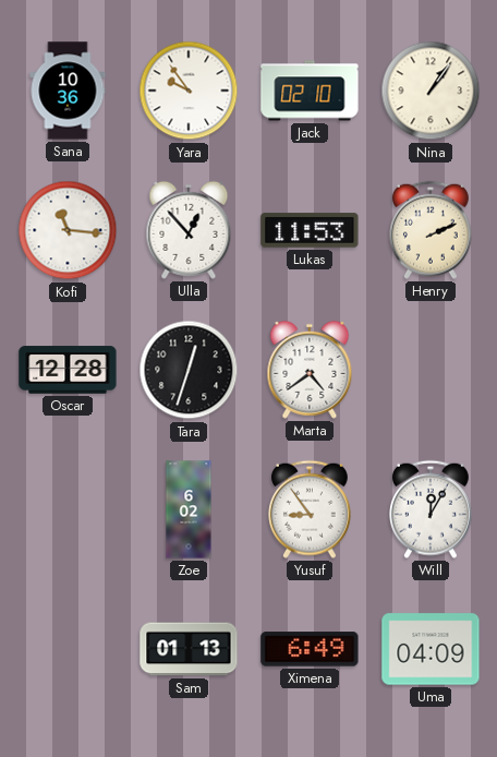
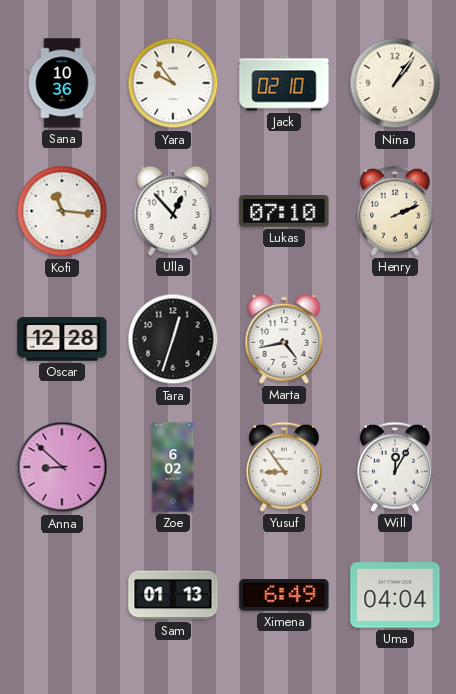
Lukas: 11:53 -> 07:10
Marta: 4:39 -> 4:43
Anna: none -> 8:52
Uma: 04:09 -> 04:04
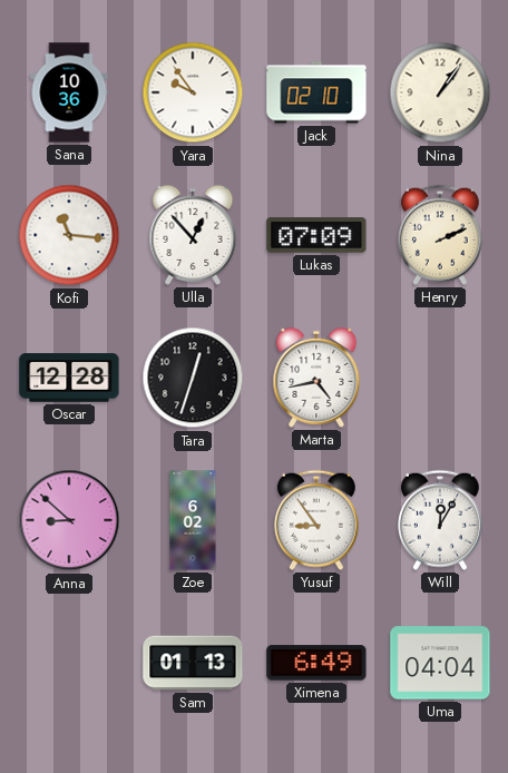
Lukas: 07:10 -> 07:09
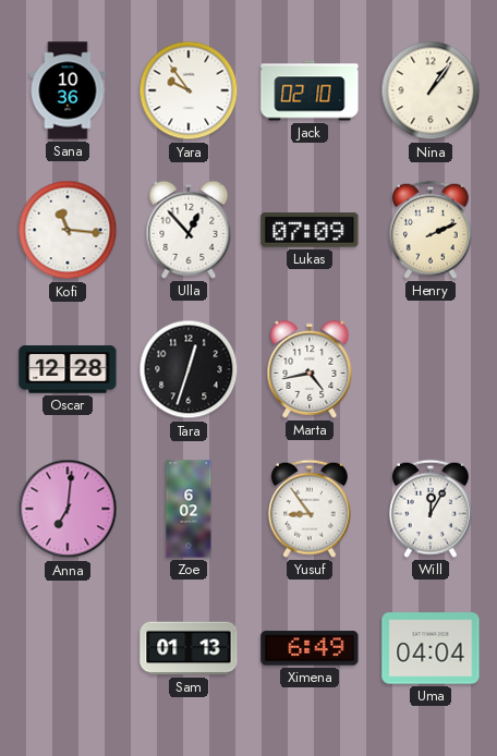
Anna: 8:52 -> 7:01
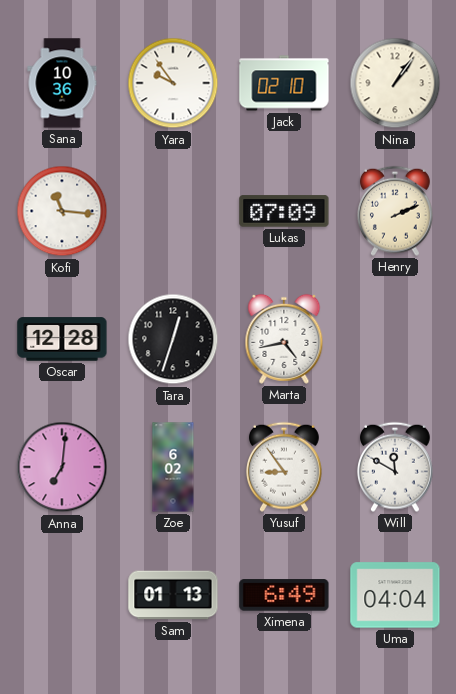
Ulla: 12:53 -> none
Will: 12:05 -> 11:50
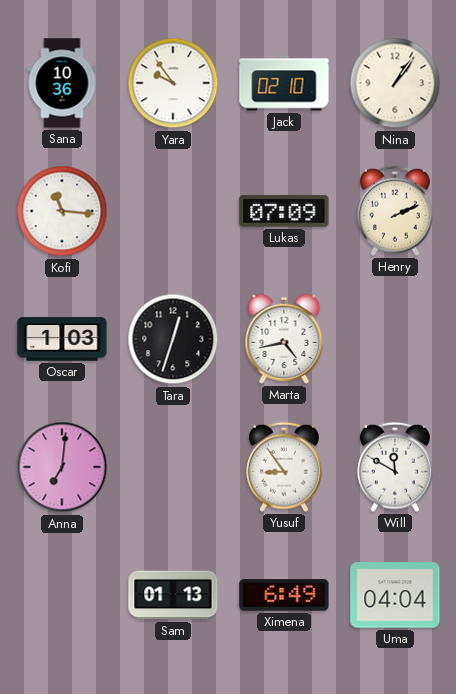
Oscar: 12:28 -> 1:03
Zoe: 6:02 -> none
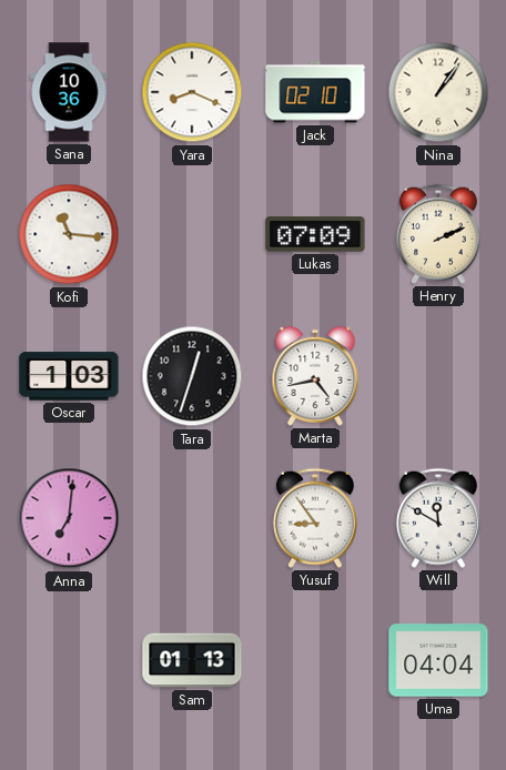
Yara: 9:54 -> 8:19
Ximena: 6:49 -> none
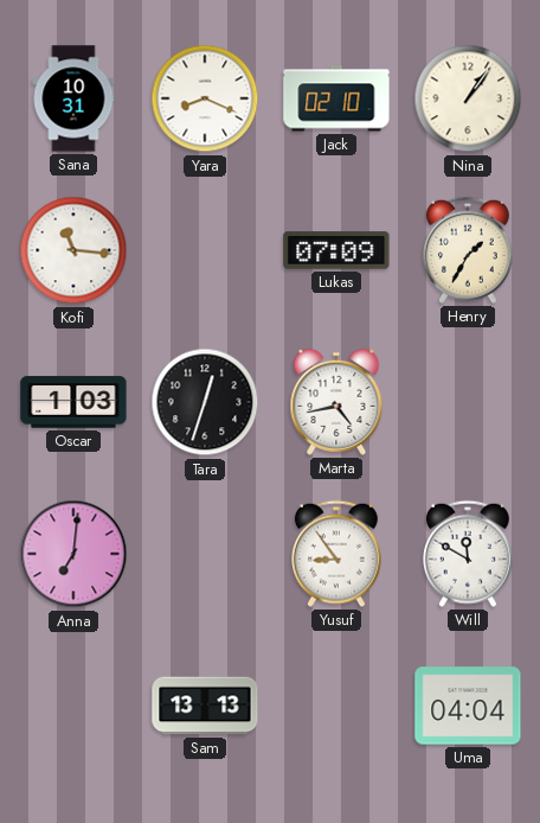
Sana: 10:36 -> 10:31
Henry: 2:11 -> 1:35
Sam: 01:13 -> 13:13
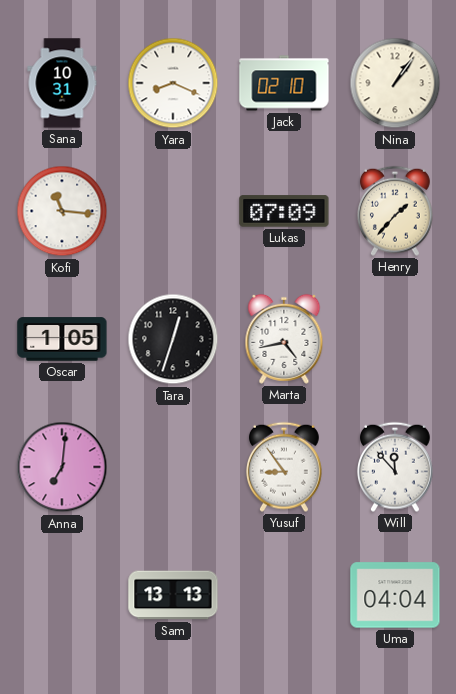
Henry: 1:35 -> 1:37
Oscar: 1:03 -> 1:05
Will: 11:50 -> 11:53
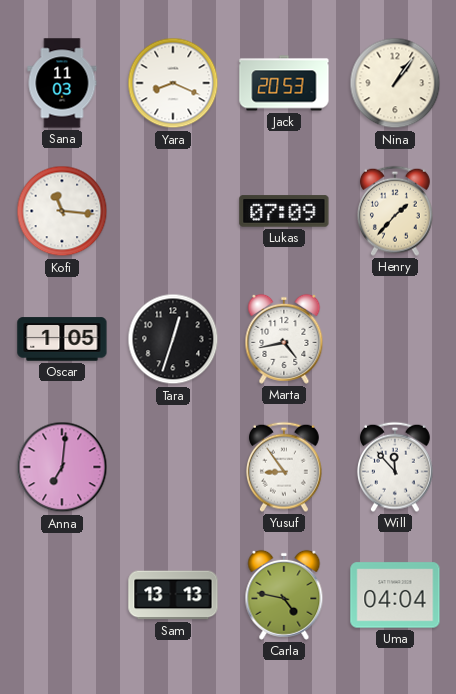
Sana: 10:31 -> 11:03
Jack: 02:10 -> 20:53
Carla: none -> 4:47
